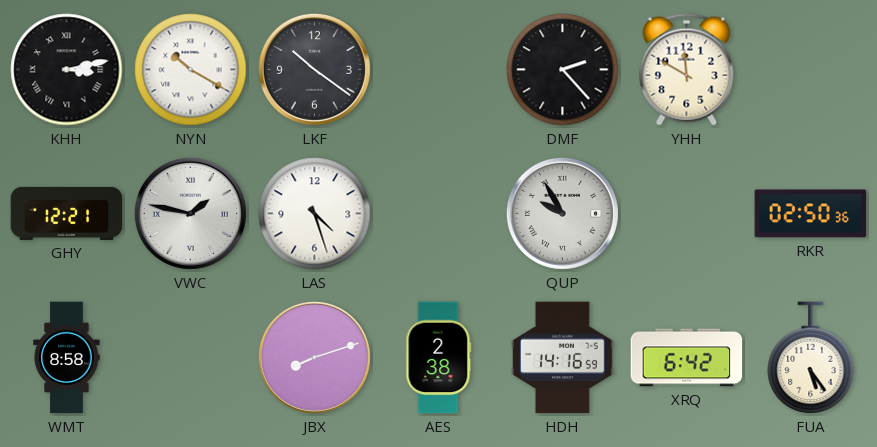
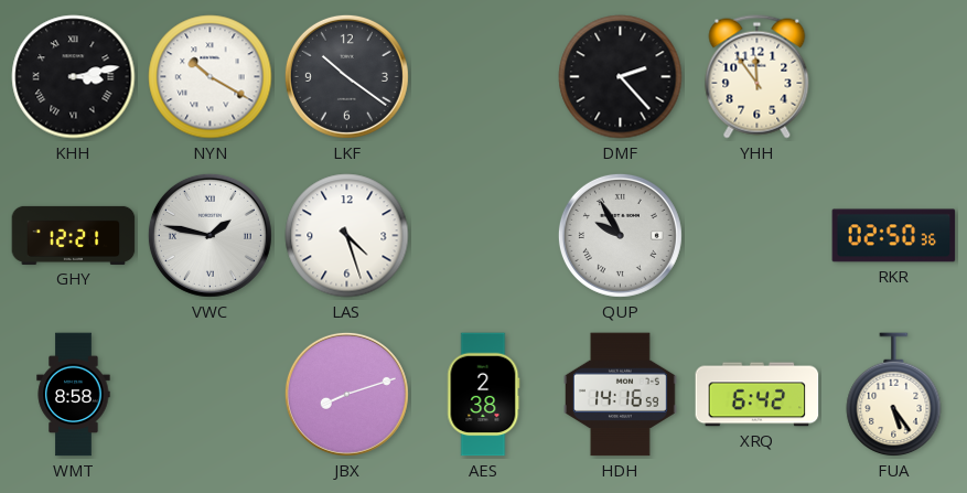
YHH: 11:50 -> 11:54
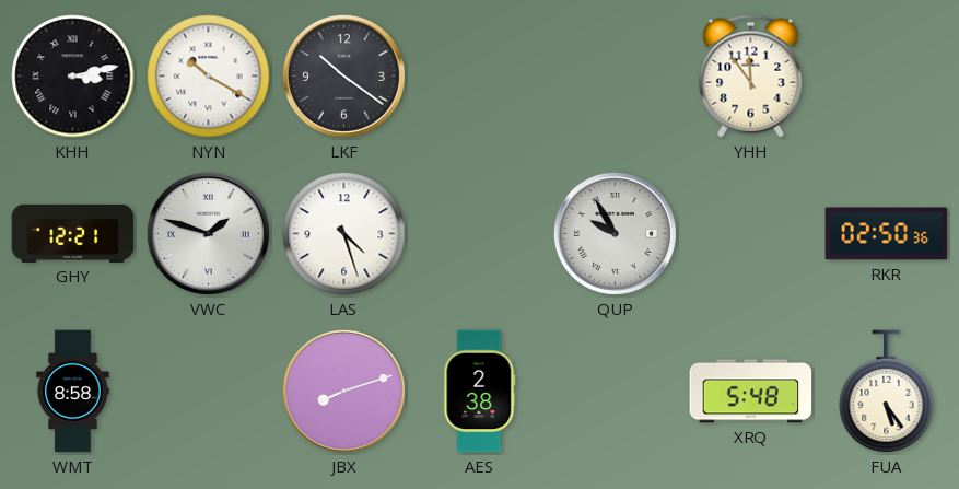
DMF: 2:23 -> none
VWC: 1:47 -> 1:48
HDH: 14:16 -> none
XRQ: 6:42 -> 5:48
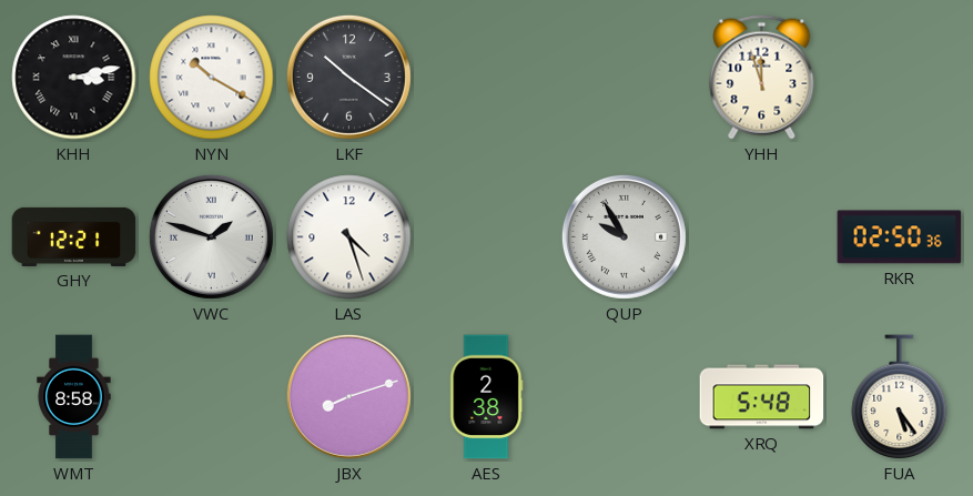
YHH: 11:54 -> 11:57
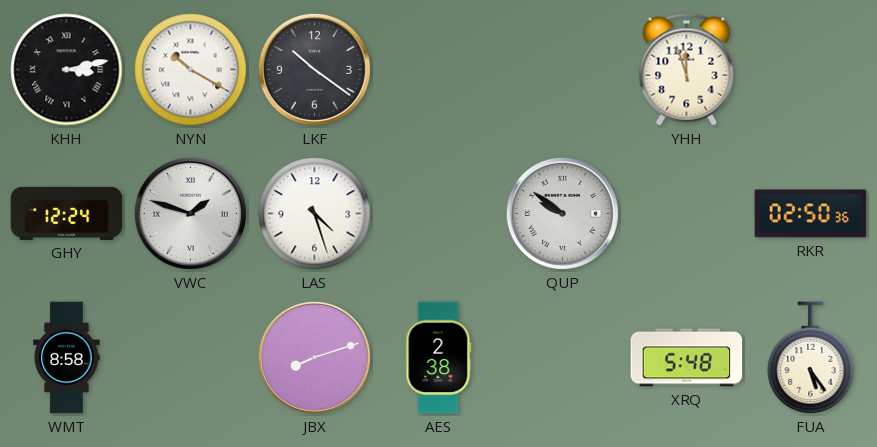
GHY: 12:21 -> 12:24
QUP: 9:55 -> 9:51
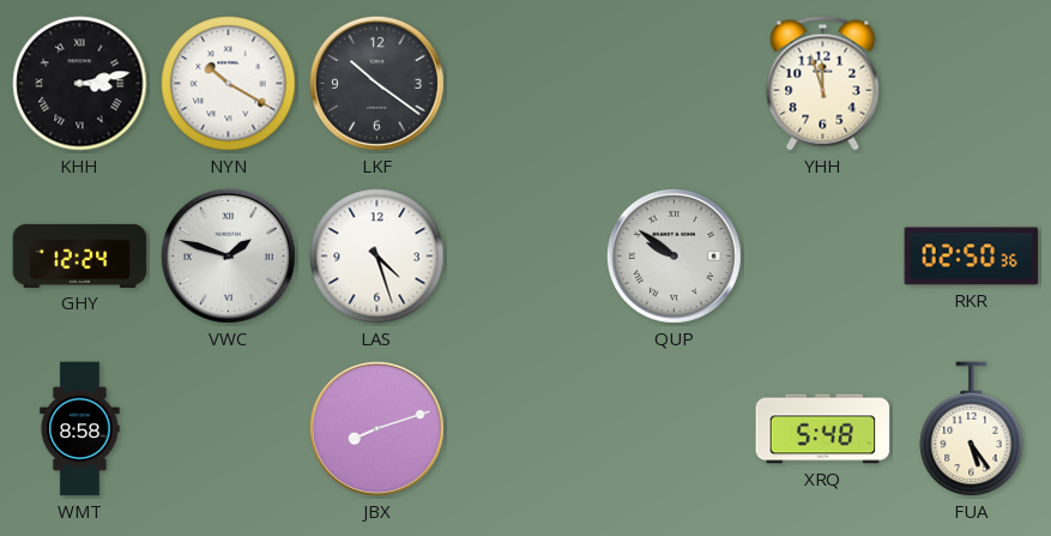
AES: 2:38 -> none
